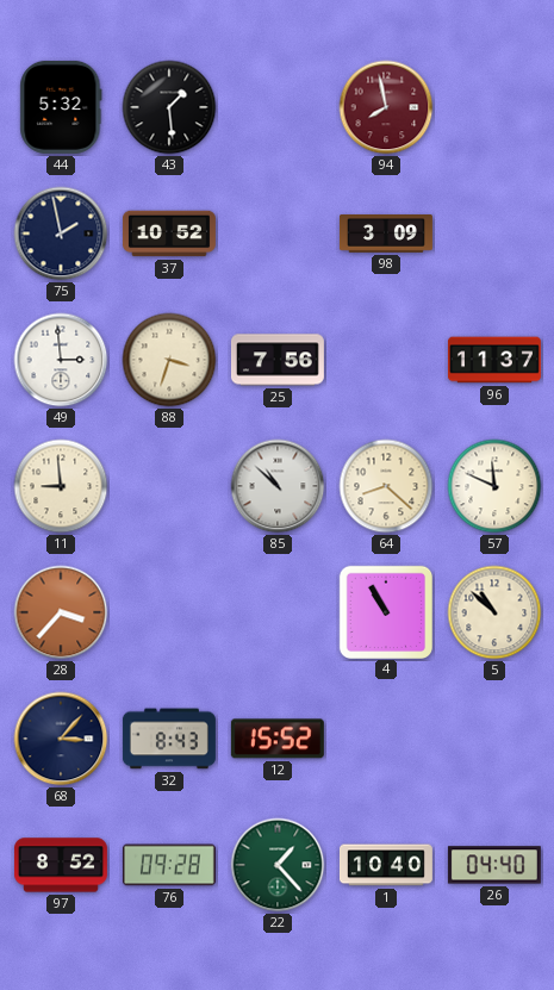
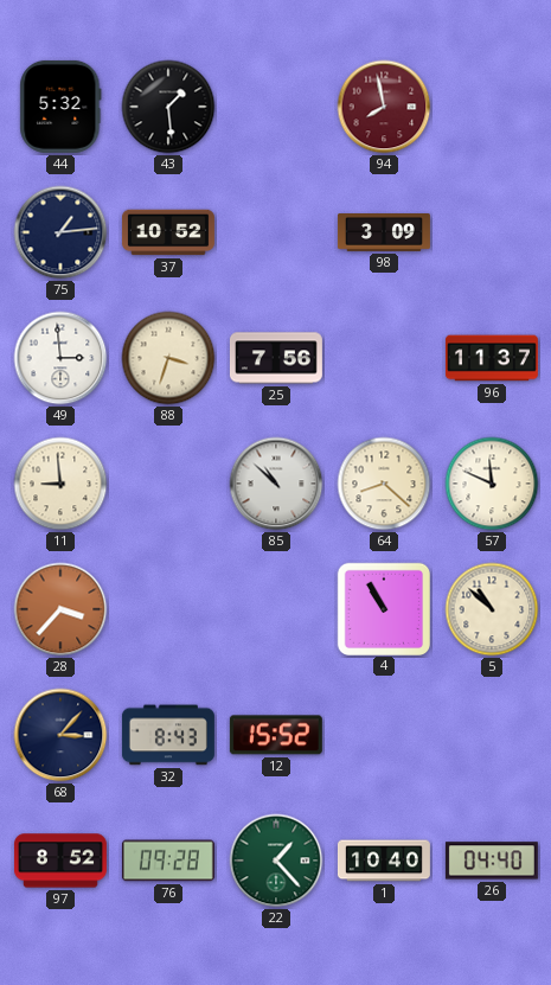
75: 1:58 -> 1:14
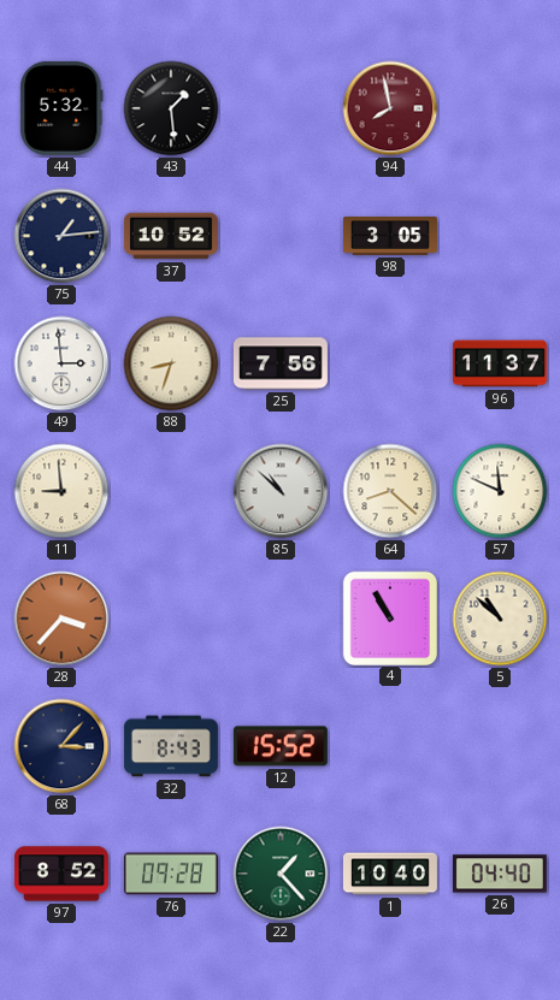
98: 3:09 -> 3:05
88: 3:33 -> 8:33
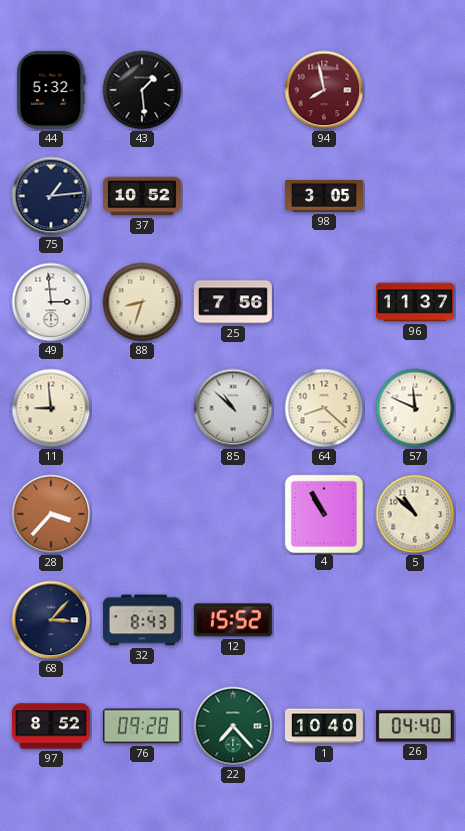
22: 1:23 -> 7:23
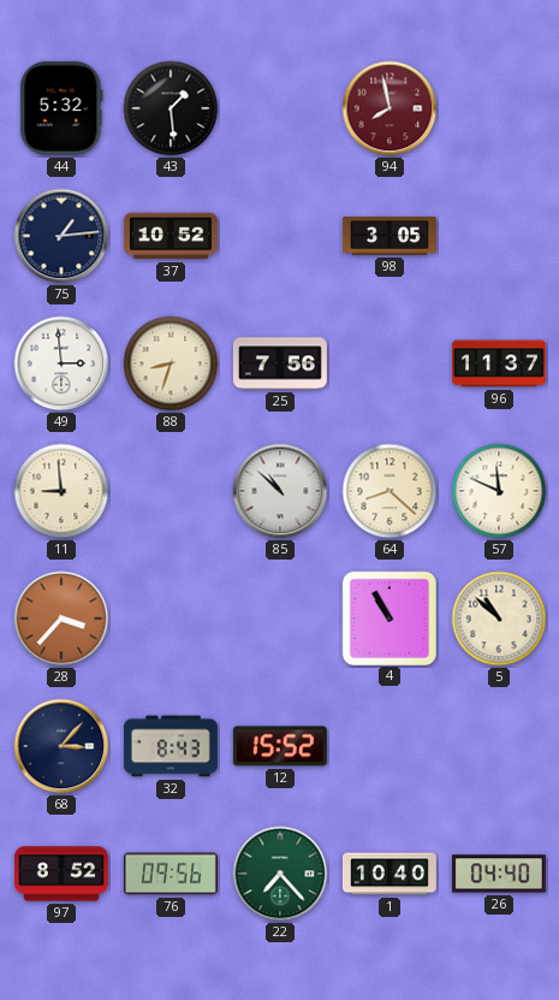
76: 09:28 -> 09:56
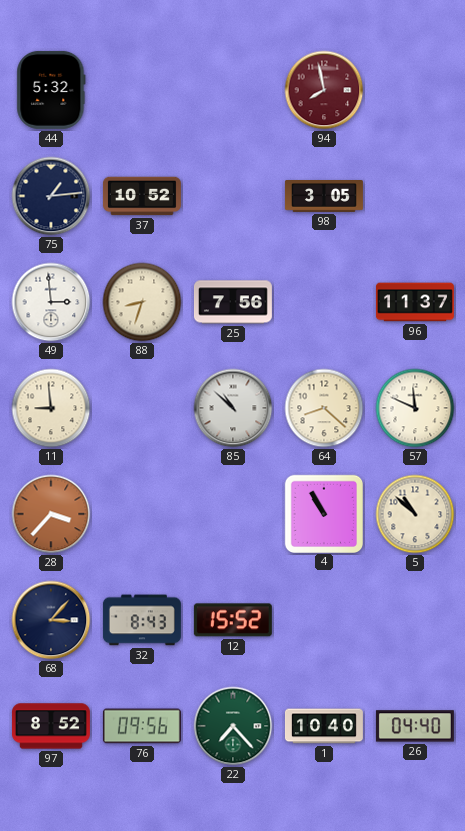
43: 1:29 -> none
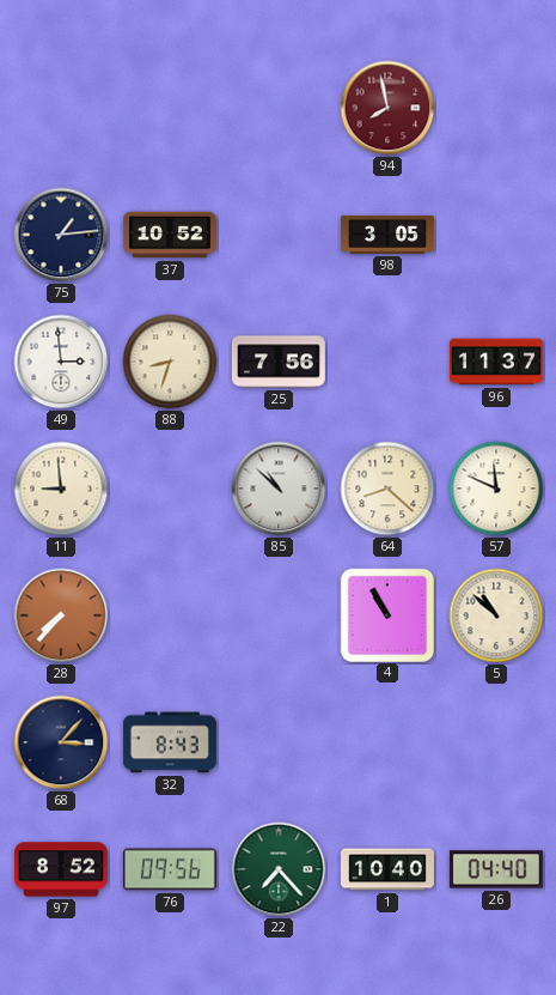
44: 5:32 -> none
28: 3:37 -> 7:37
12: 15:52 -> none
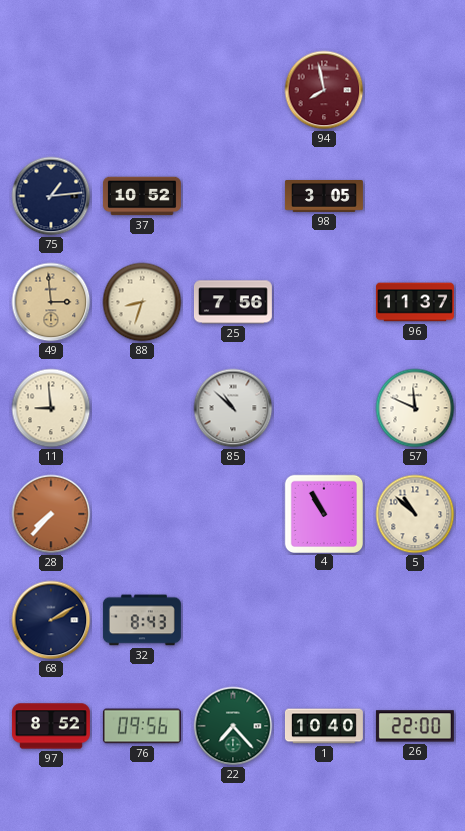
49 dial: white -> champagne
64: 8:22 -> none
68: 3:07 -> 2:10
26: 04:40 -> 22:00
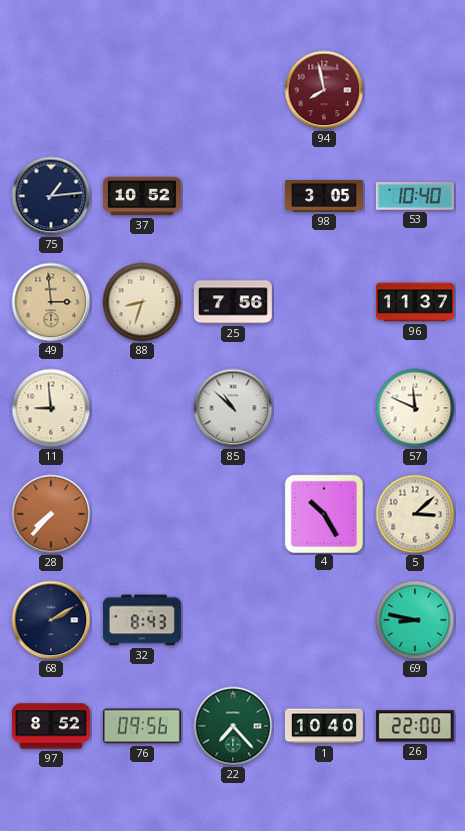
53: none -> 10:40
4: 10:55 -> 10:25
5: 10:52 -> 3:08
69: none -> 8:47
